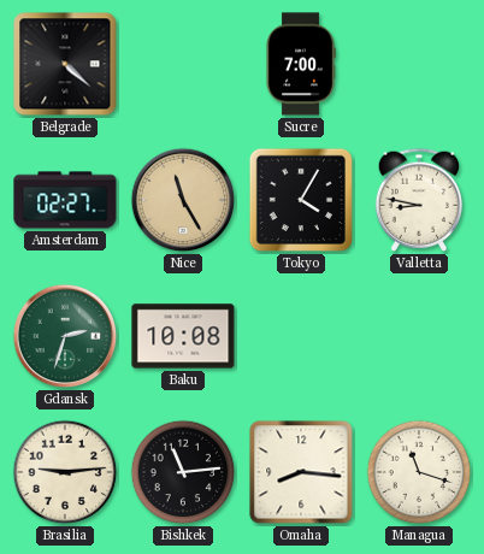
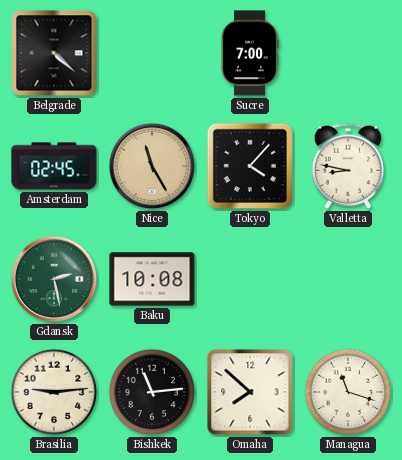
Amsterdam: 02:27 -> 02:45
Tokyo: 4:05 -> 4:07
Gdansk: 2:33 -> 2:28
Omaha: 8:16 -> 7:52
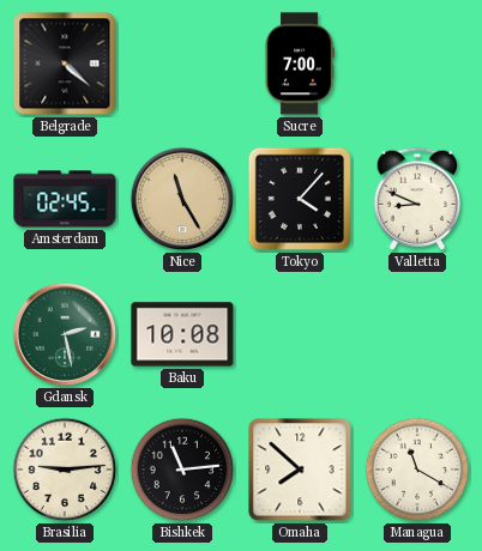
Valletta: 8:47 -> 8:49
Managua: 11:18 -> 11:20
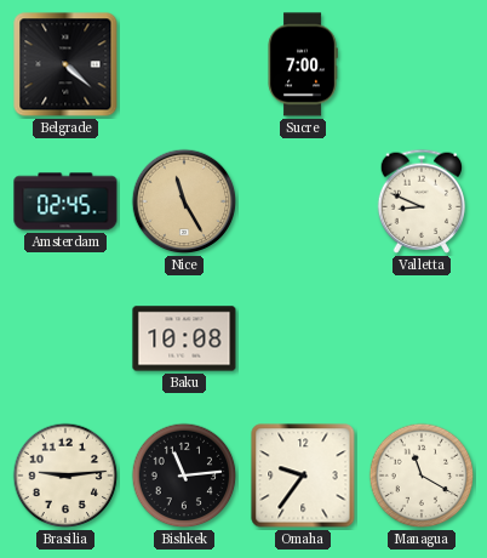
Tokyo: 4:07 -> none
Gdansk: 2:28 -> none
Omaha: 7:52 -> 9:36
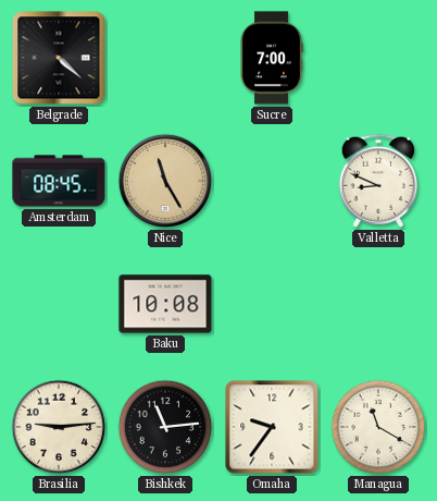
Amsterdam: 02:45 -> 08:45
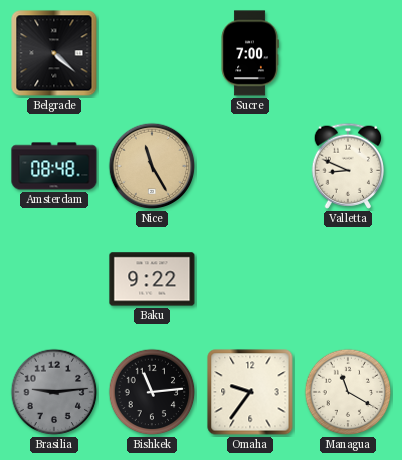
Amsterdam: 08:45 -> 08:48
Baku: 10:08 -> 9:22
Brasilia dial: cream -> grey
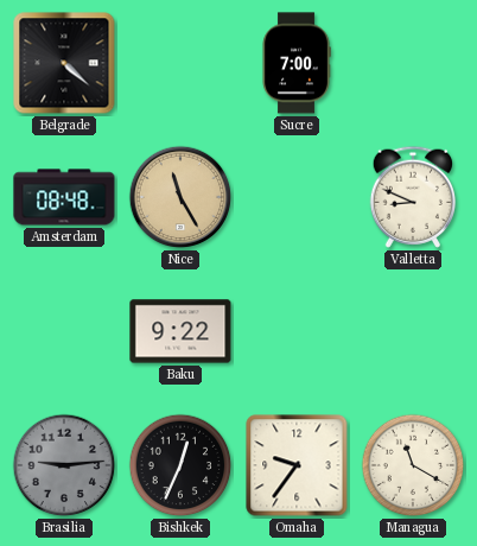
Bishkek: 11:14 -> 12:34
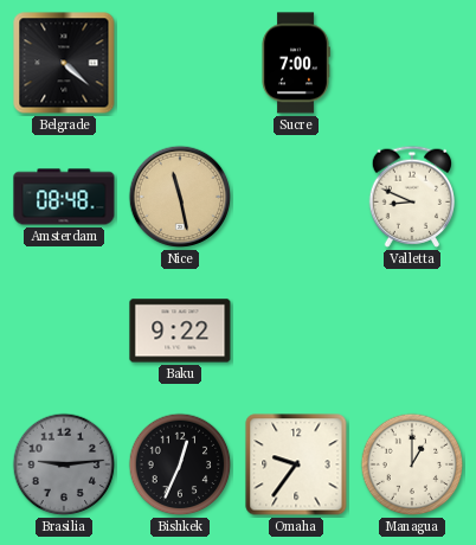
Nice: 11:25 -> 11:28
Managua: 11:20 -> 1:00
